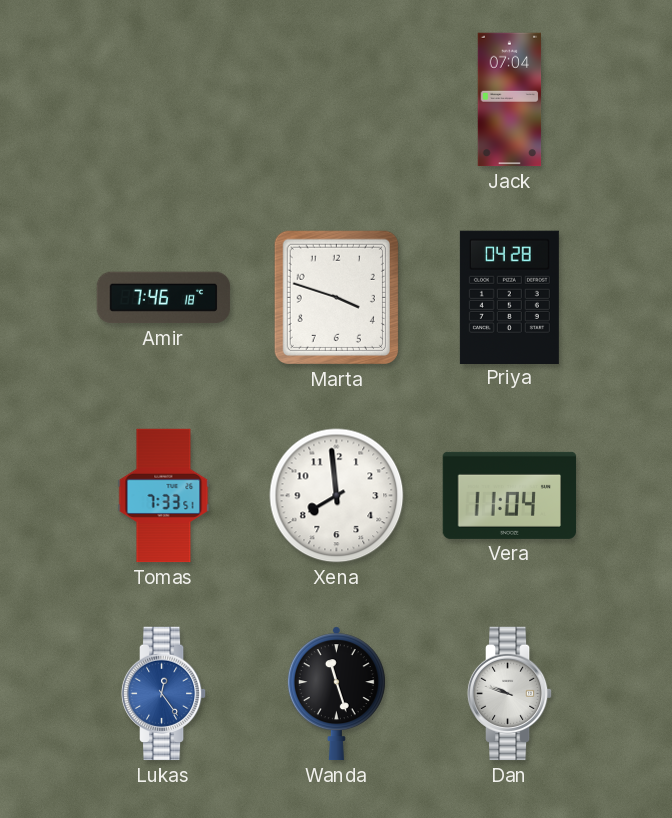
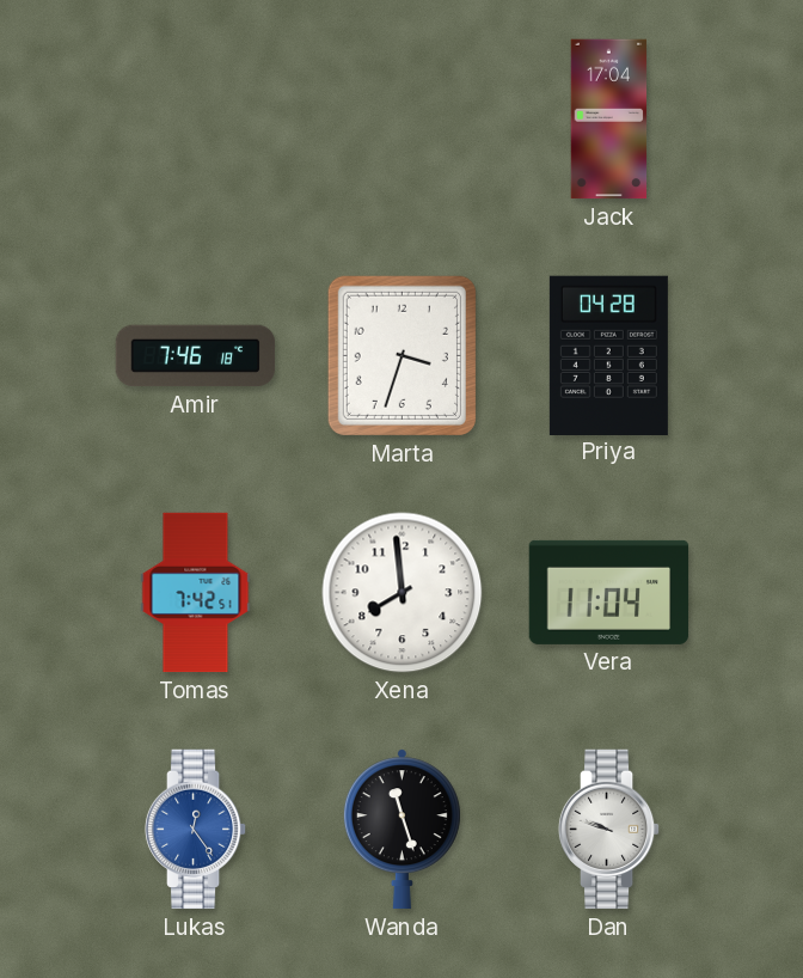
Jack: 07:04 -> 17:04
Marta: 3:48 -> 3:33
Tomas: 7:33 -> 7:42
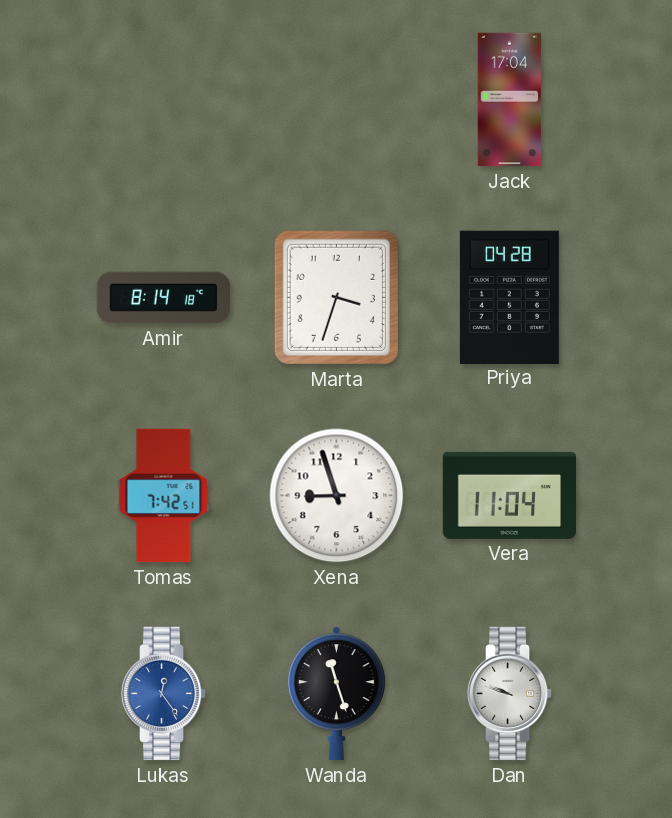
Amir: 7:46 -> 8:14
Xena: 7:59 -> 8:57
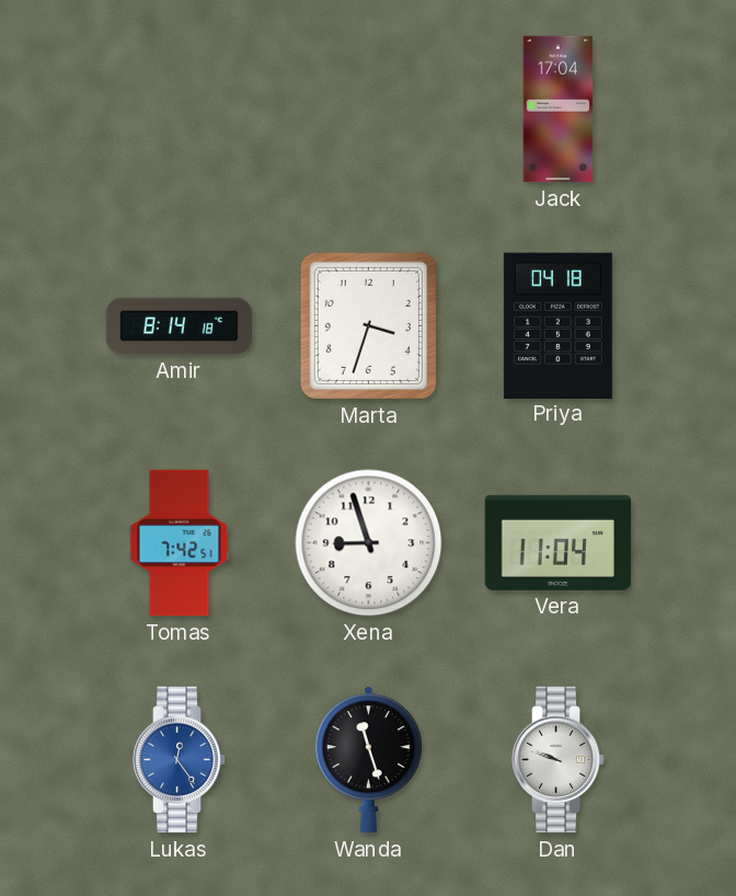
Priya: 04:28 -> 04:18
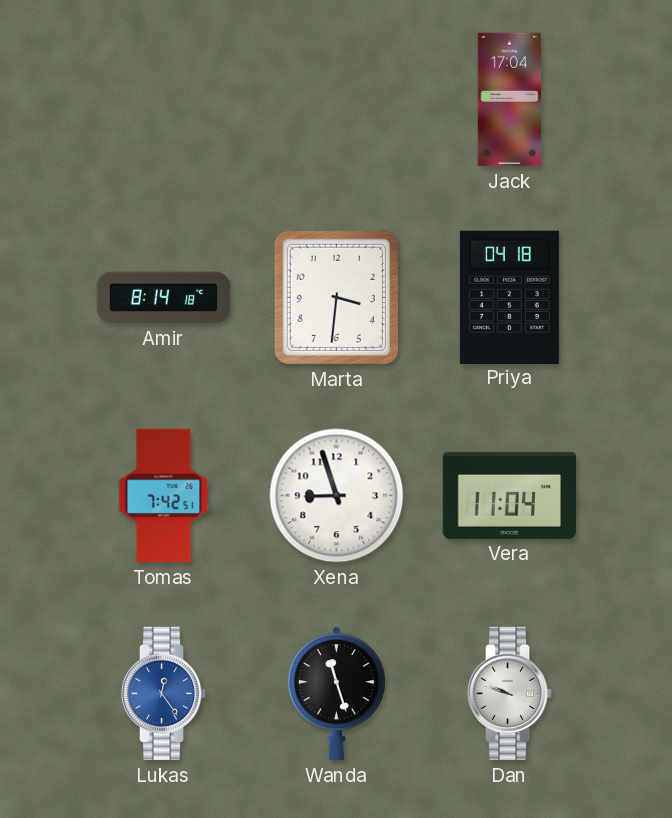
Marta: 3:33 -> 3:31
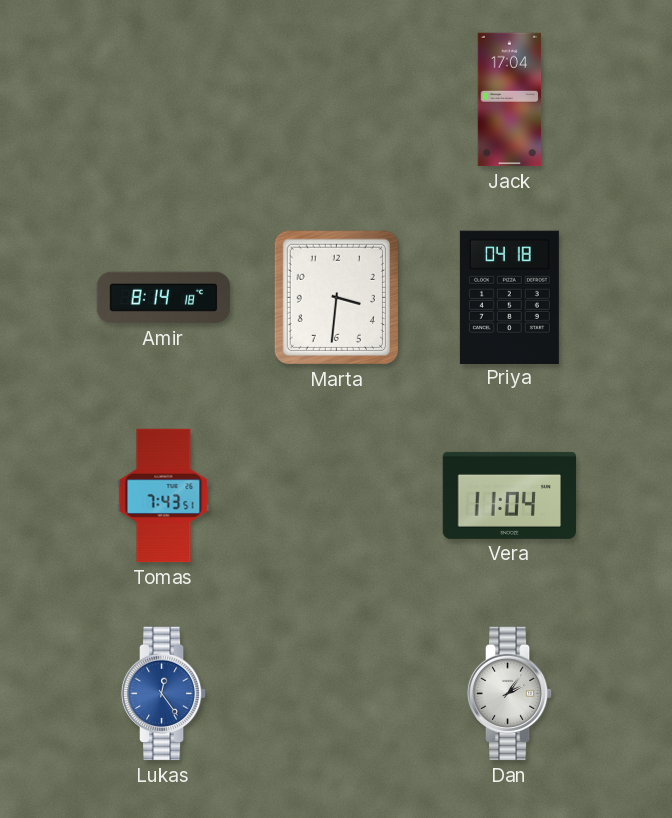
Tomas: 7:42 -> 7:43
Xena: 8:57 -> none
Wanda: 11:27 -> none
Dan: 9:48 -> 2:06
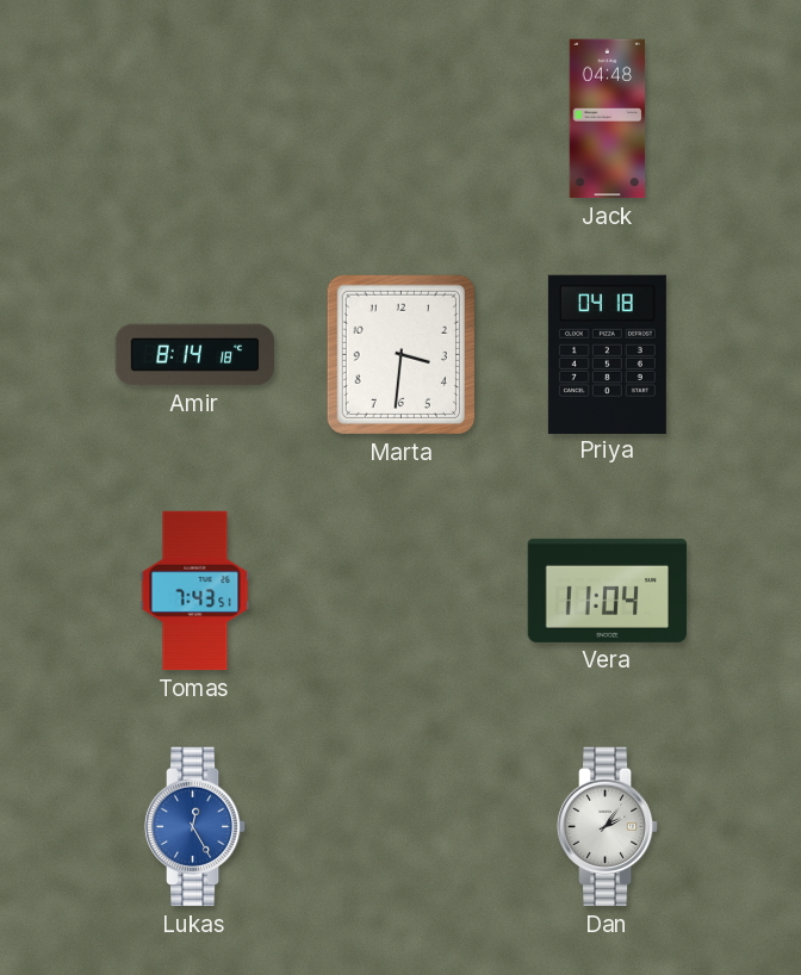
Jack: 17:04 -> 04:48
Lukas: 12:24 -> 12:25
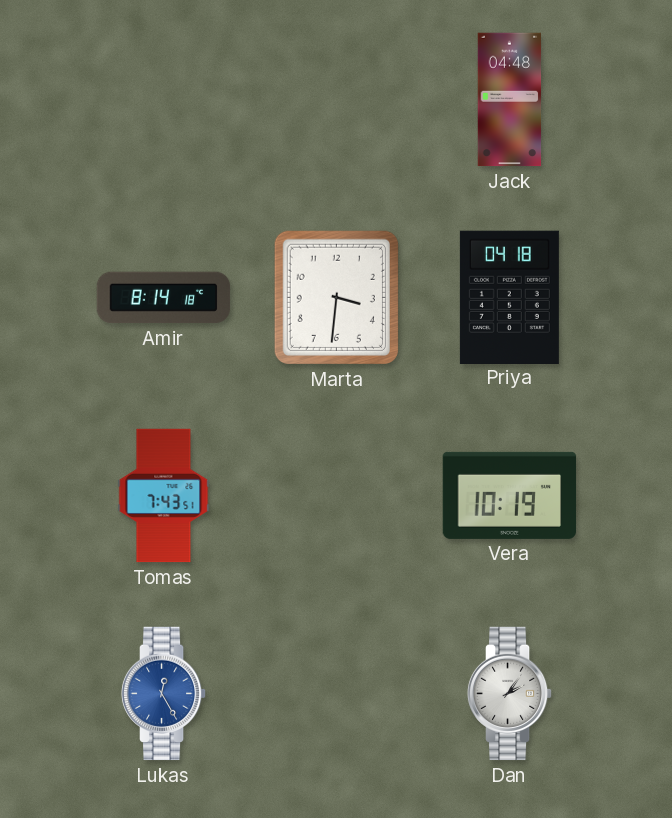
Vera: 11:04 -> 10:19
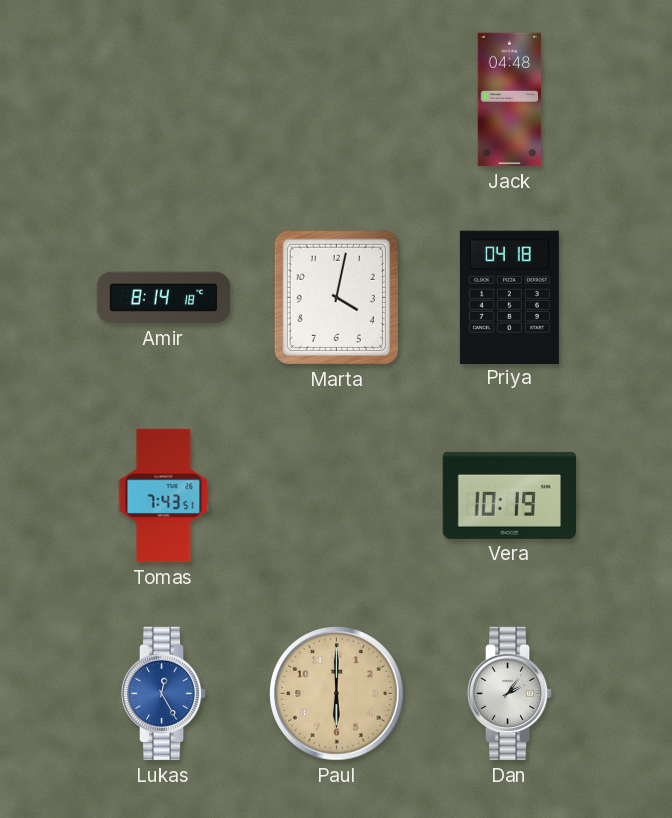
Marta: 3:31 -> 4:02
Paul: none -> 6:00
